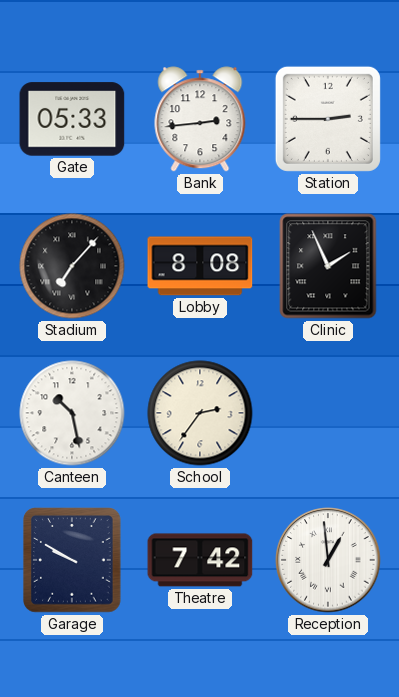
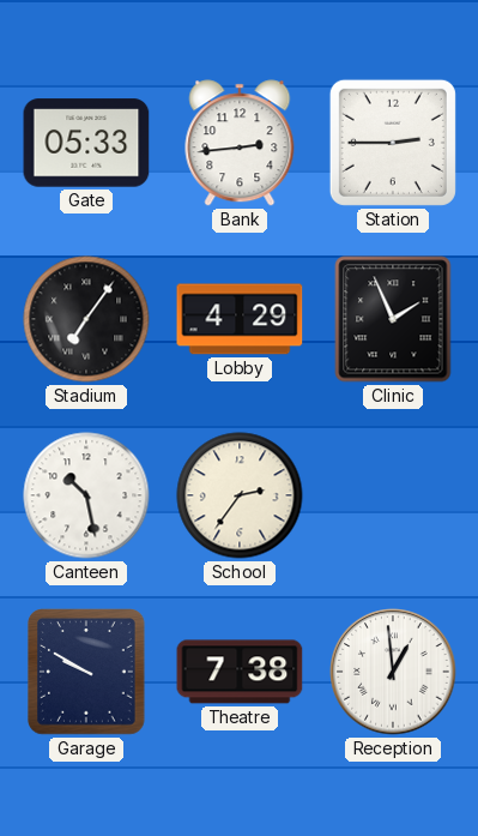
Stadium: 7:07 -> 7:06
Lobby: 8:08 -> 4:29
Theatre: 7:42 -> 7:38
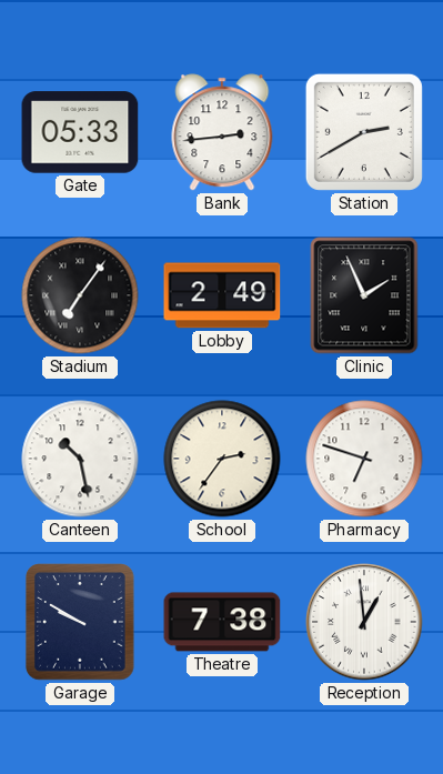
Station: 2:45 -> 2:40
Lobby: 4:29 -> 2:49
Pharmacy: none -> 6:48
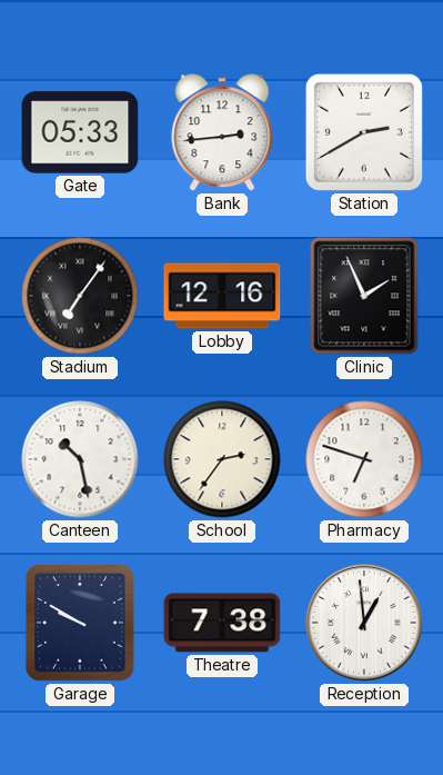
Lobby: 2:49 -> 12:16
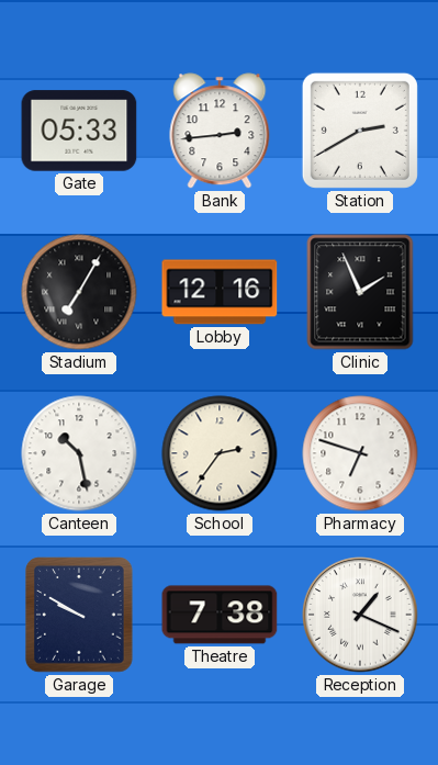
Stadium: 7:06 -> 7:05
Reception: 12:59 -> 1:19
